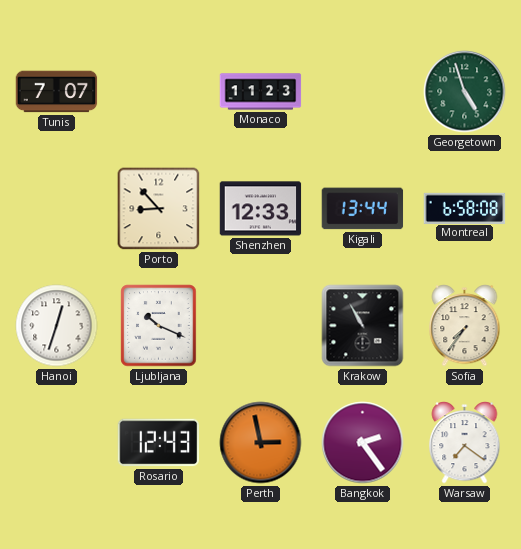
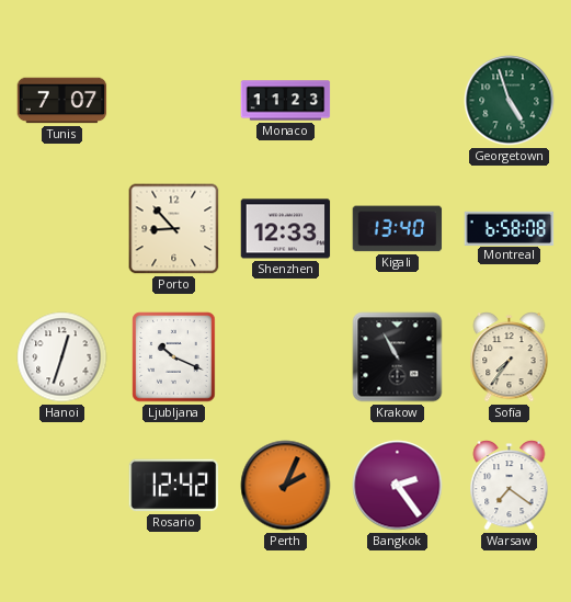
Kigali: 13:44 -> 13:40
Rosario: 12:43 -> 12:42
Perth: 2:58 -> 2:04
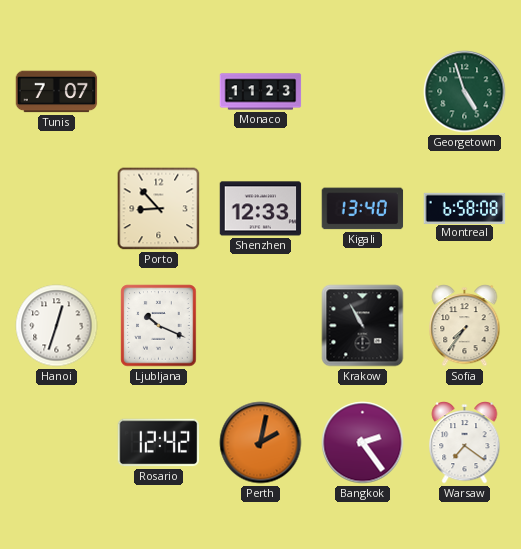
Perth: 2:04 -> 2:02
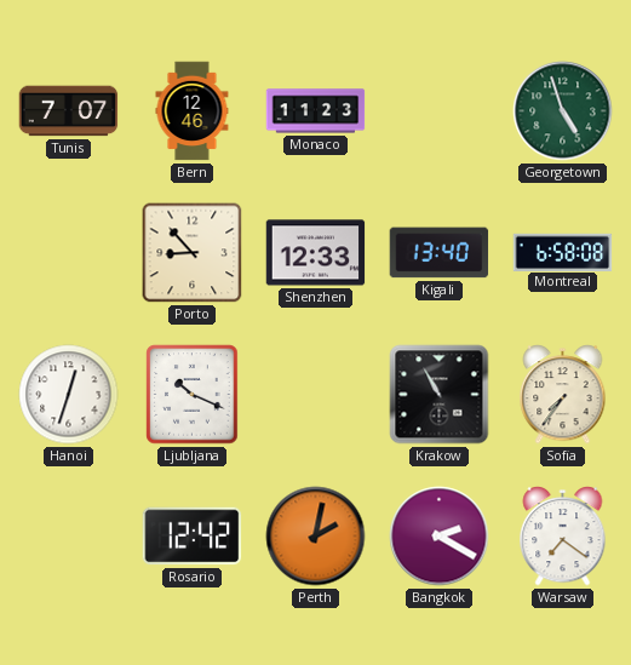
Bern: none -> 12:46
Bangkok: 2:24 -> 2:20
